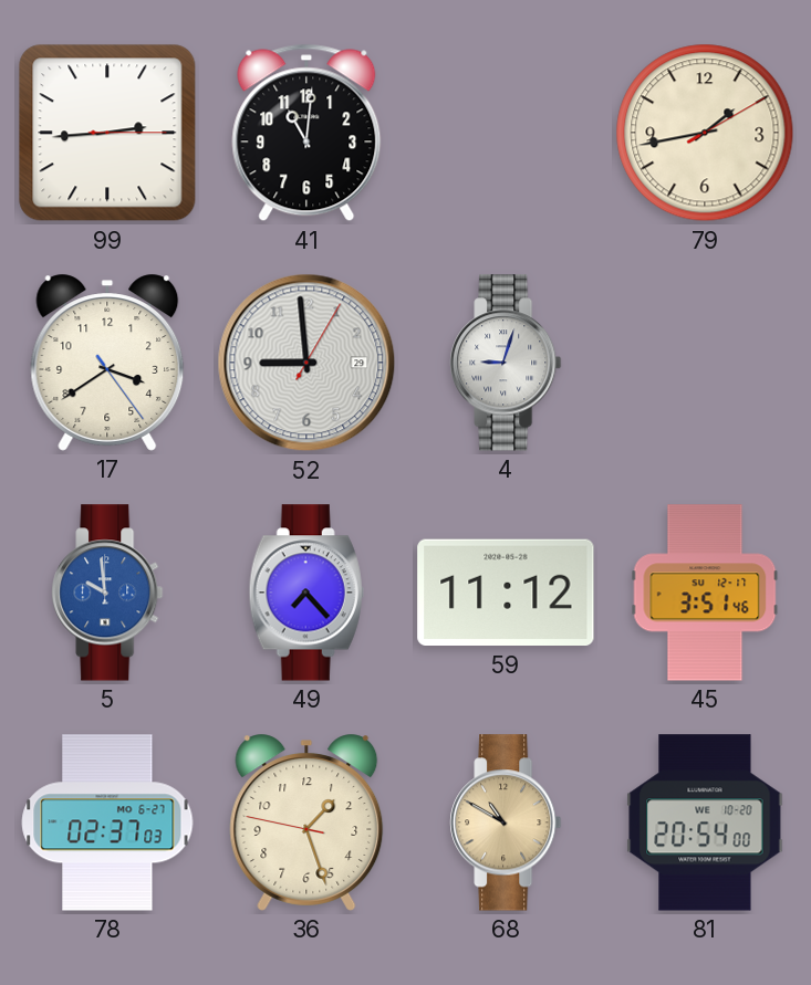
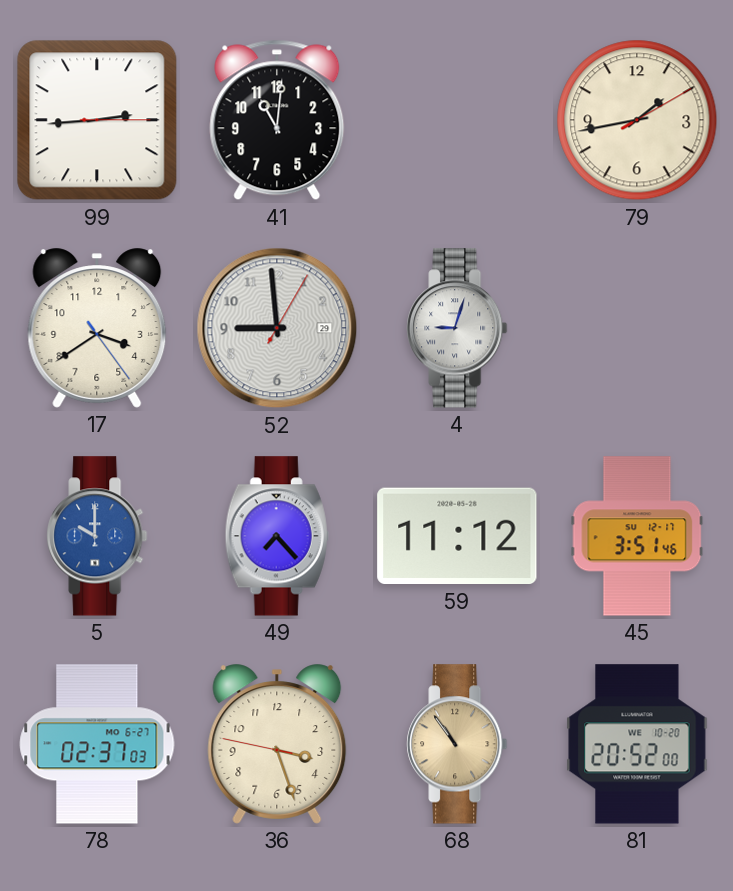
5: 9:59 -> 10:00
36: 1:26 -> 3:26
68: 10:50 -> 10:54
81: 20:54 -> 20:52
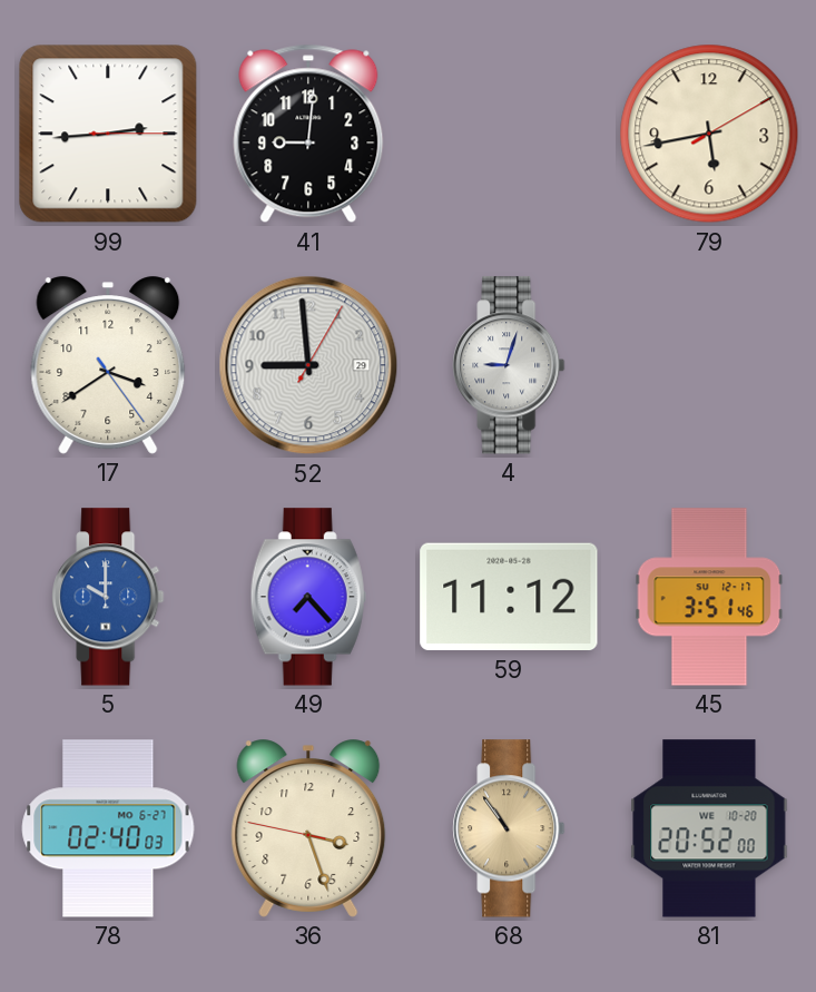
41: 11:01 -> 9:01
79: 1:43 -> 5:43
78: 02:37 -> 02:40
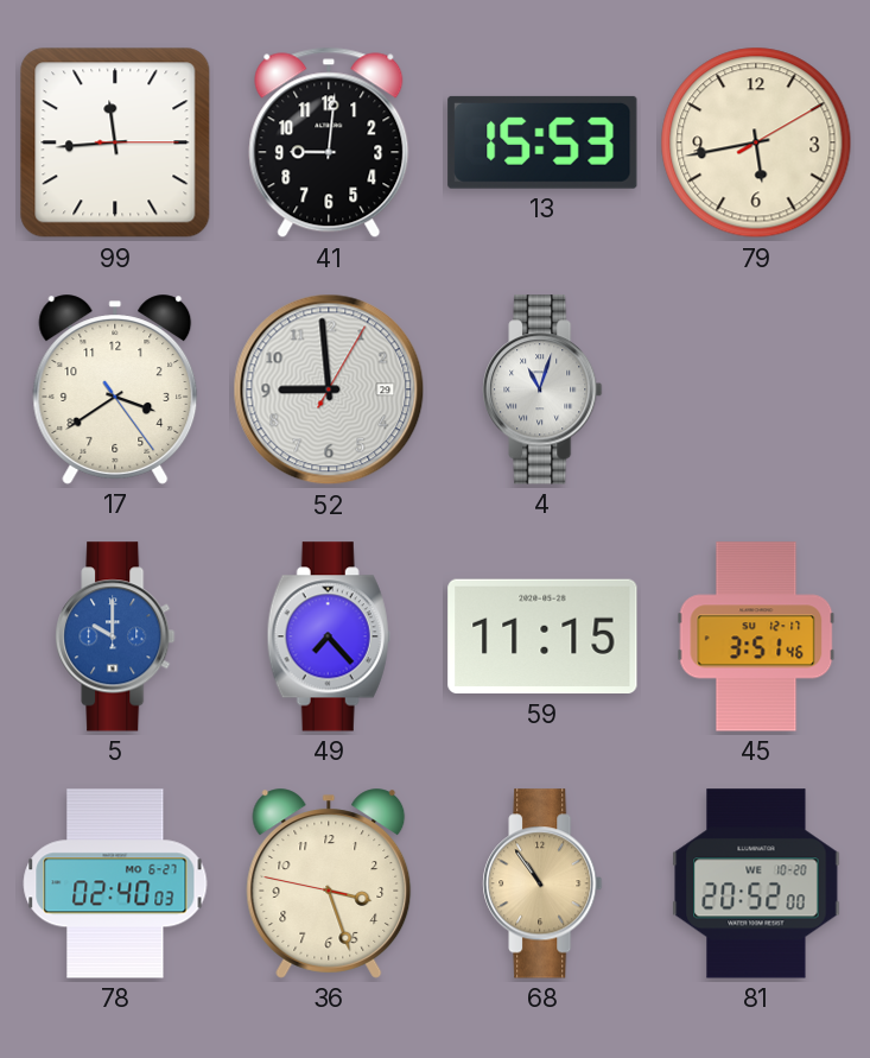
99: 2:44 -> 11:44
13: none -> 15:53
4: 9:03 -> 11:03
59: 11:12 -> 11:15
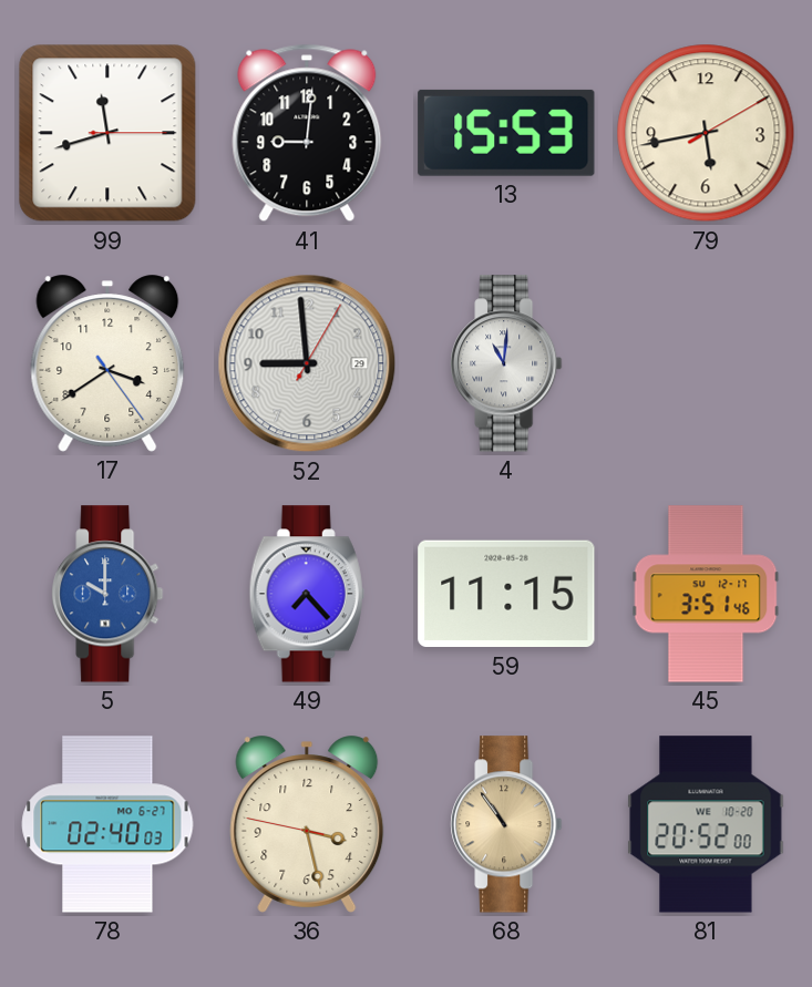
99: 11:44 -> 11:42
4: 11:03 -> 11:01
36: 3:26 -> 3:27
